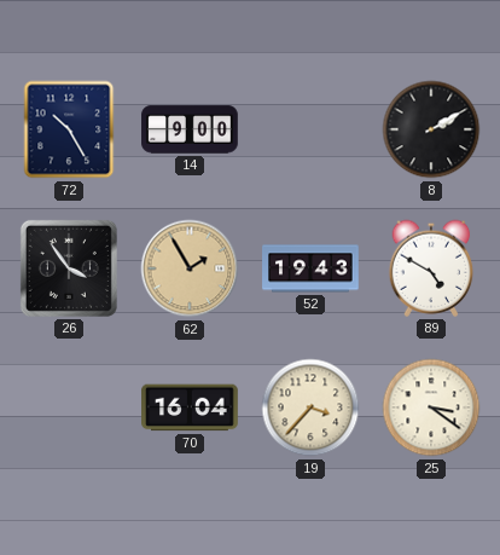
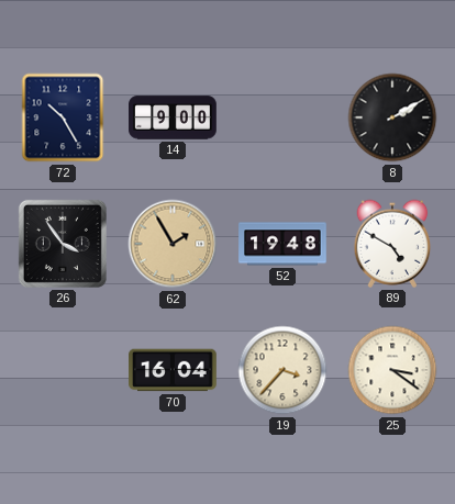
52: 19:43 -> 19:48
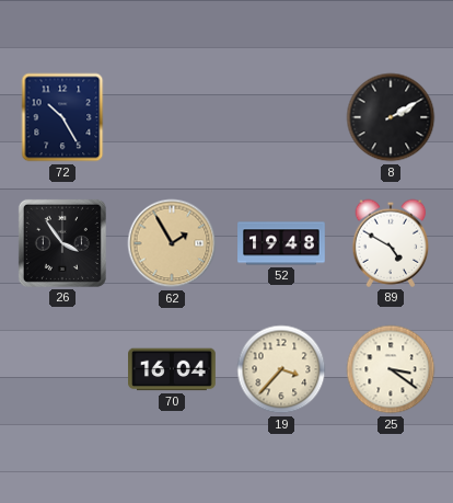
14: 9:00 -> none
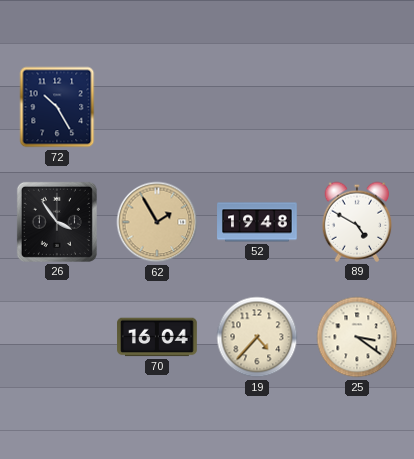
8: 2:10 -> none
19: 3:37 -> 4:37
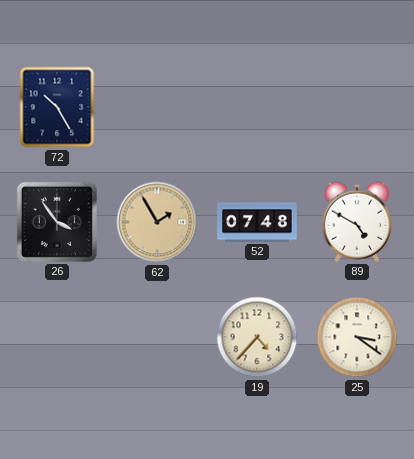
52: 19:48 -> 07:48
70: 16:04 -> none
